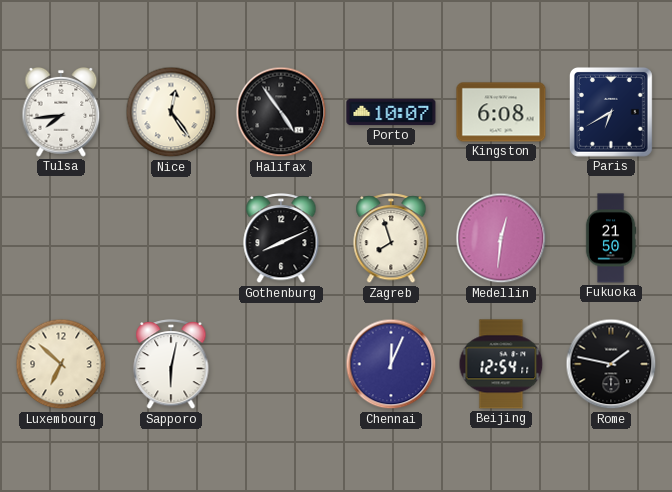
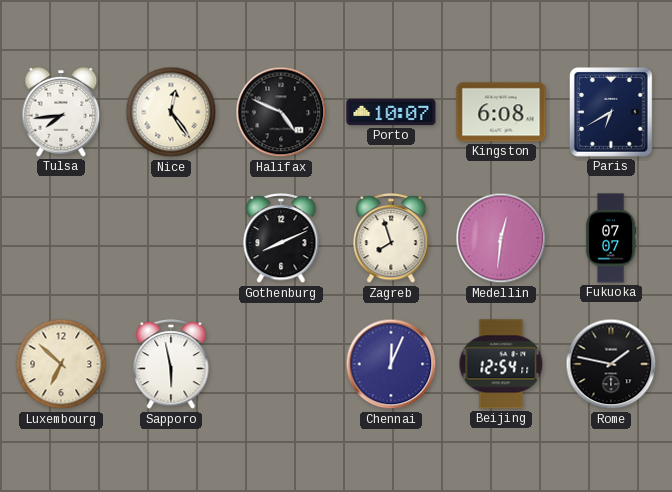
Halifax: 4:54 -> 4:49
Fukuoka: 21:50 -> 07:07
Sapporo: 6:02 -> 5:58
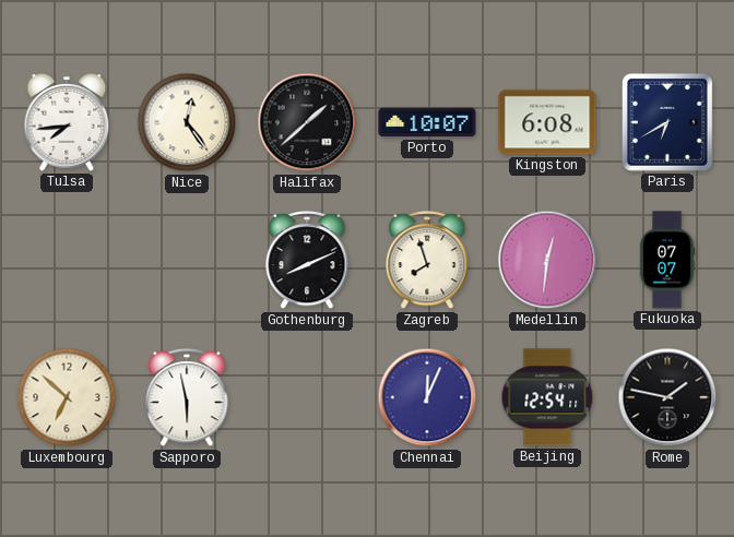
Halifax: 4:49 -> 1:38
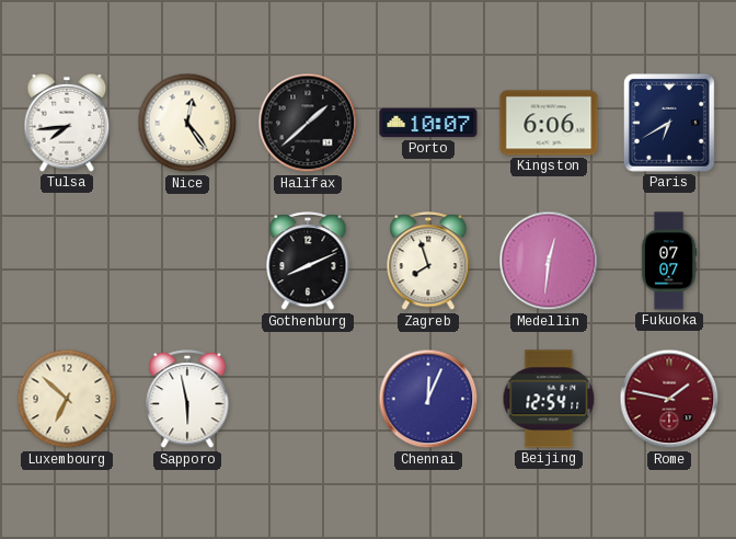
Kingston: 6:08 -> 6:06
Rome dial: black -> burgundy
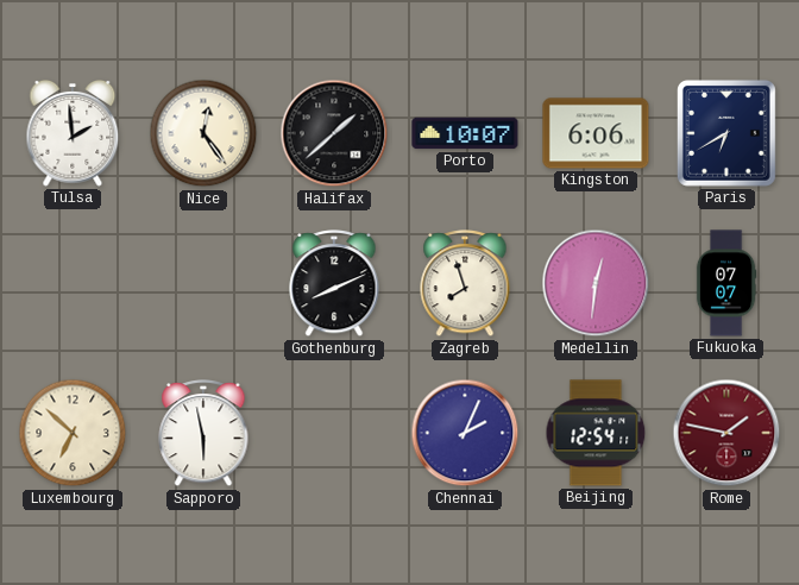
Tulsa: 7:44 -> 1:59
Chennai: 12:04 -> 2:04
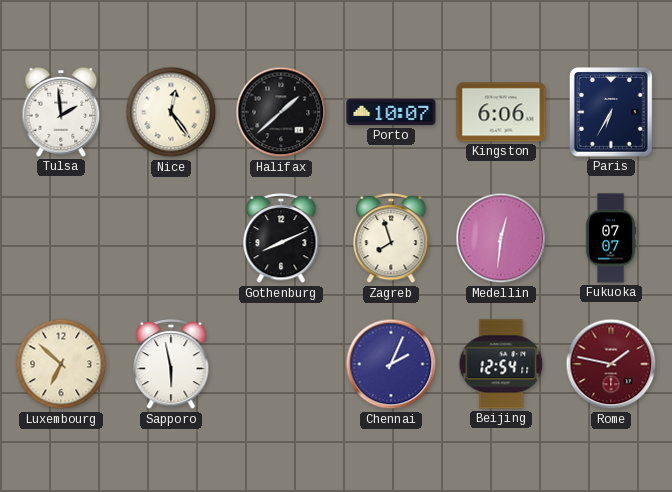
Paris: 6:40 -> 6:35
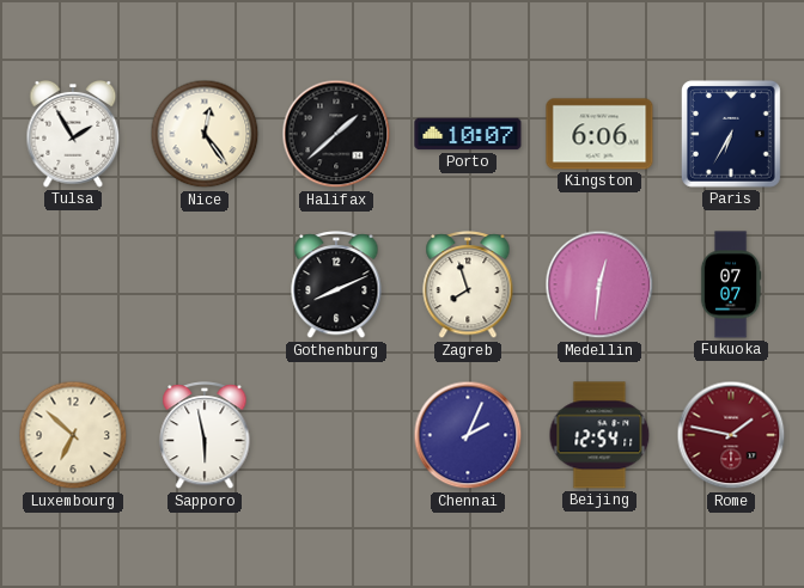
Tulsa: 1:59 -> 1:55
